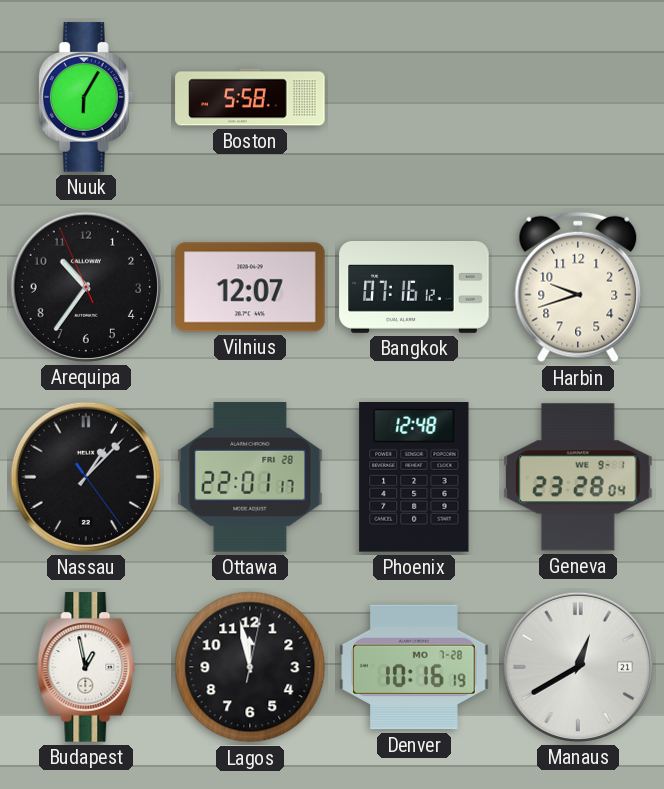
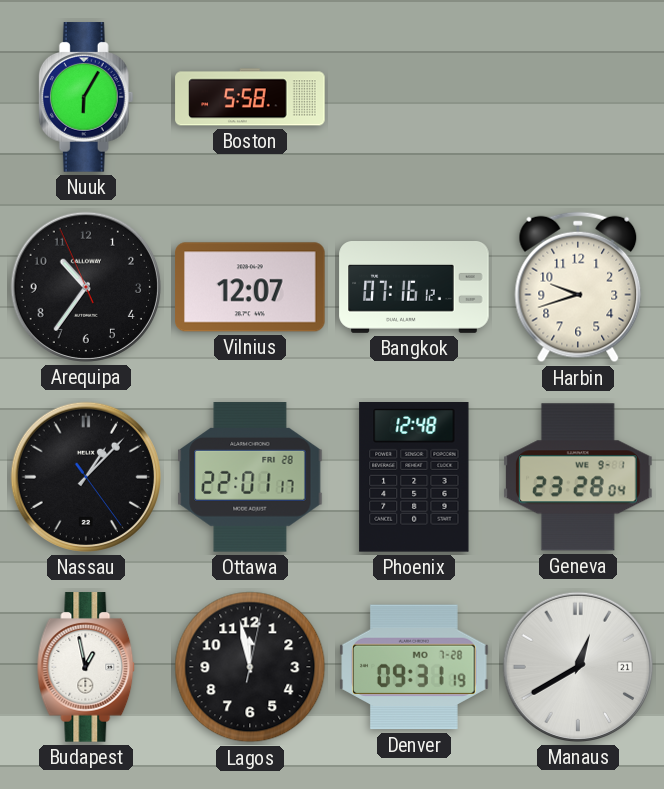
Denver: 10:16 -> 09:31
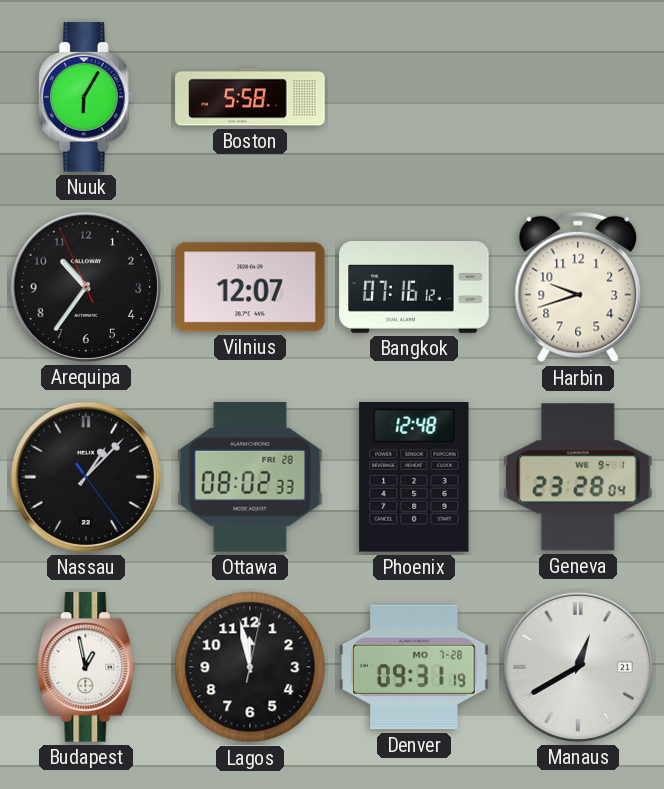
Ottawa: 22:01 -> 08:02
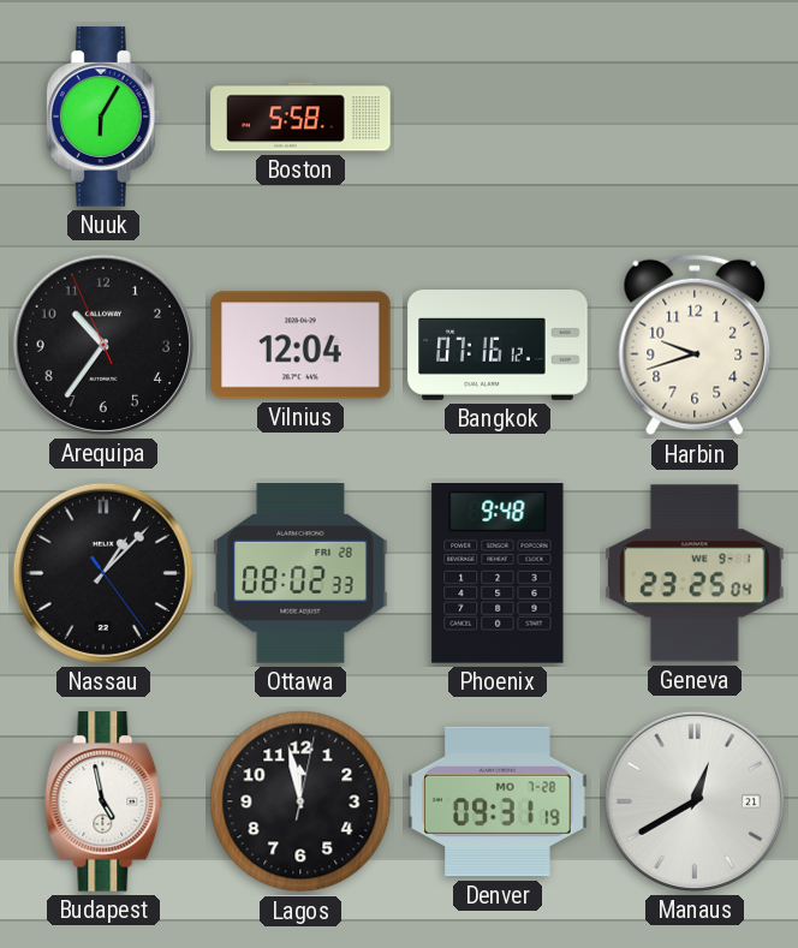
Vilnius: 12:07 -> 12:04
Phoenix: 12:48 -> 9:48
Geneva: 23:28 -> 23:25
Budapest: 12:58 -> 4:58
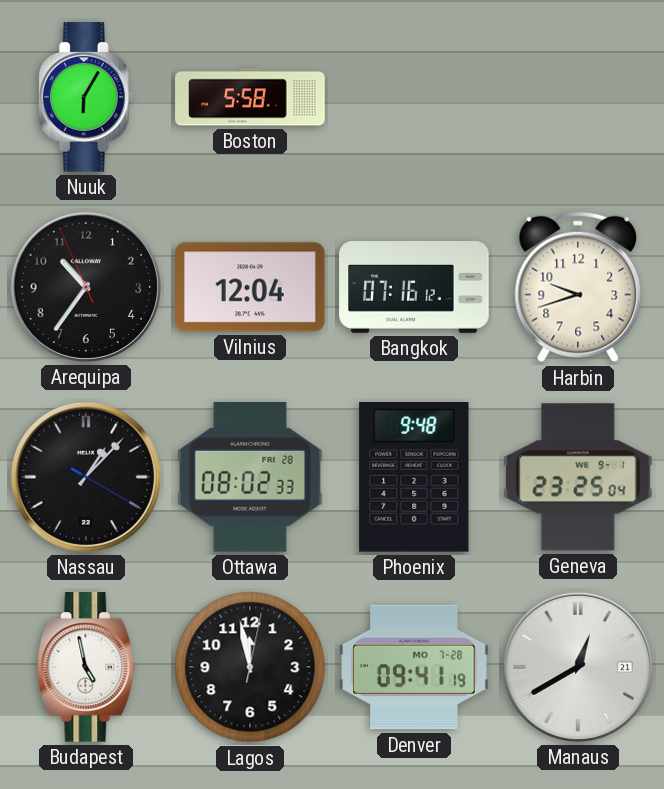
Nassau: 1:07:24 -> 1:07:20
Denver: 09:31 -> 09:41
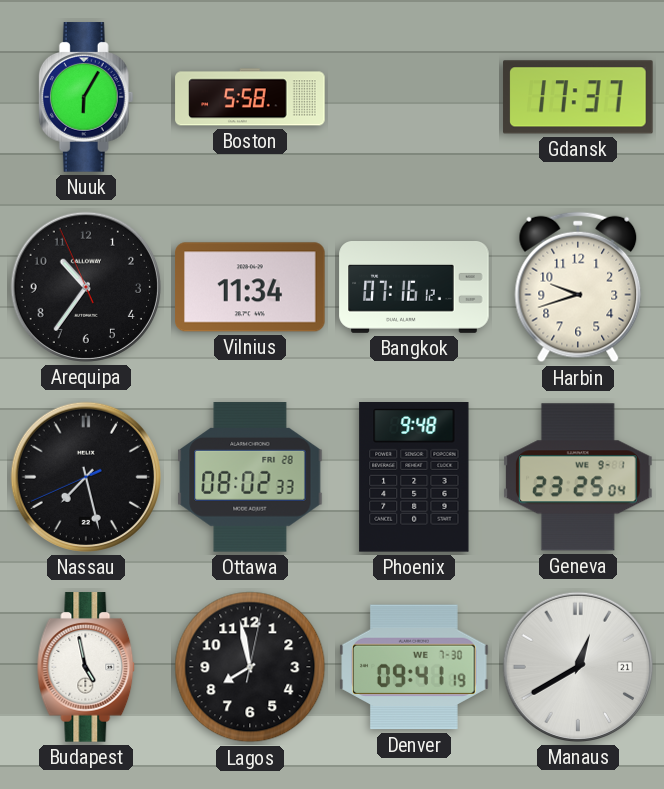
Gdansk: none -> 17:37
Vilnius: 12:04 -> 11:34
Nassau: 1:07 -> 7:27
Lagos: 11:58 -> 7:58
Denver date: MO 7-28 -> WE 7-30
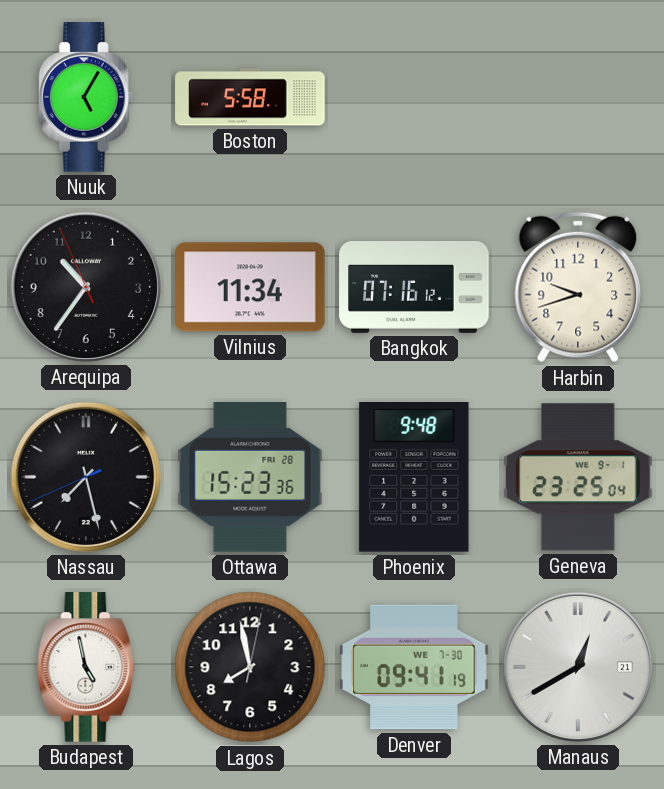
Nuuk: 6:05 -> 5:05
Gdansk: 17:37 -> none
Ottawa: 08:02 -> 15:23
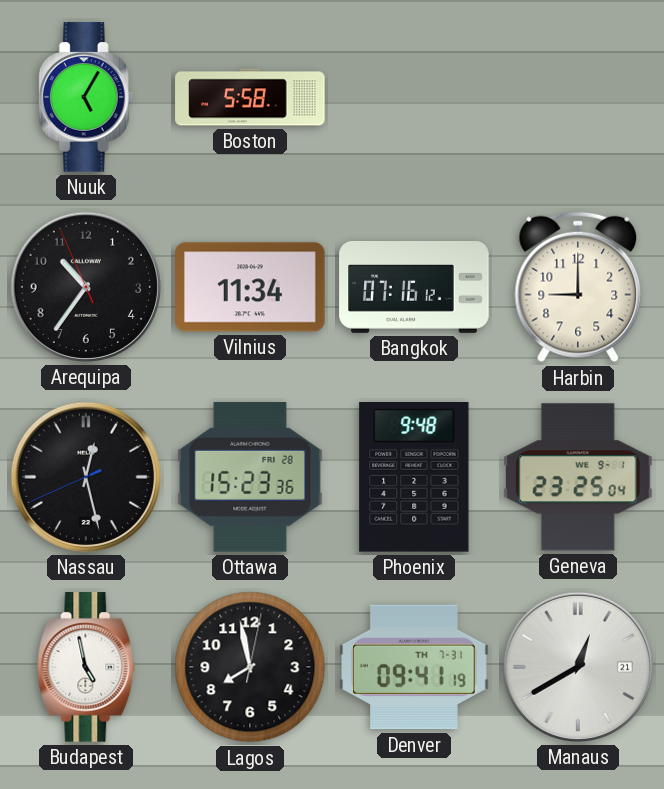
Harbin: 9:42 -> 9:00
Nassau: 7:27 -> 12:27
Denver date: WE 7-30 -> TH 7-31
